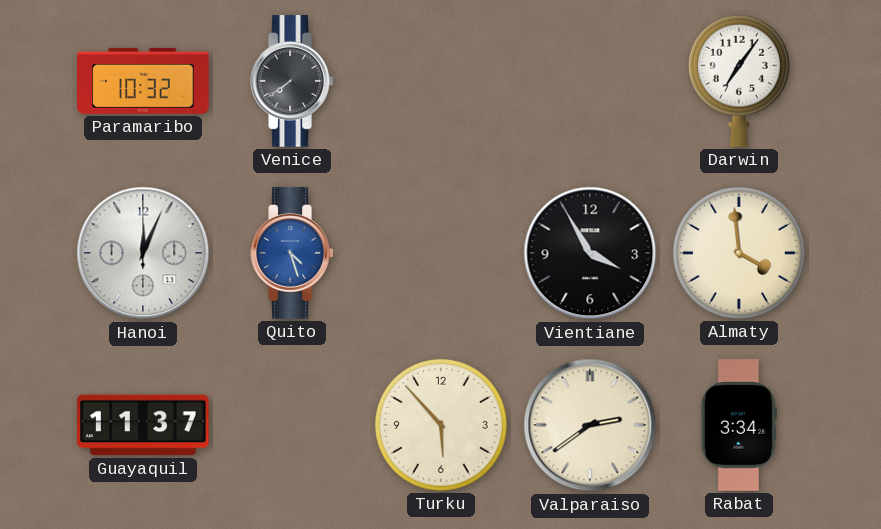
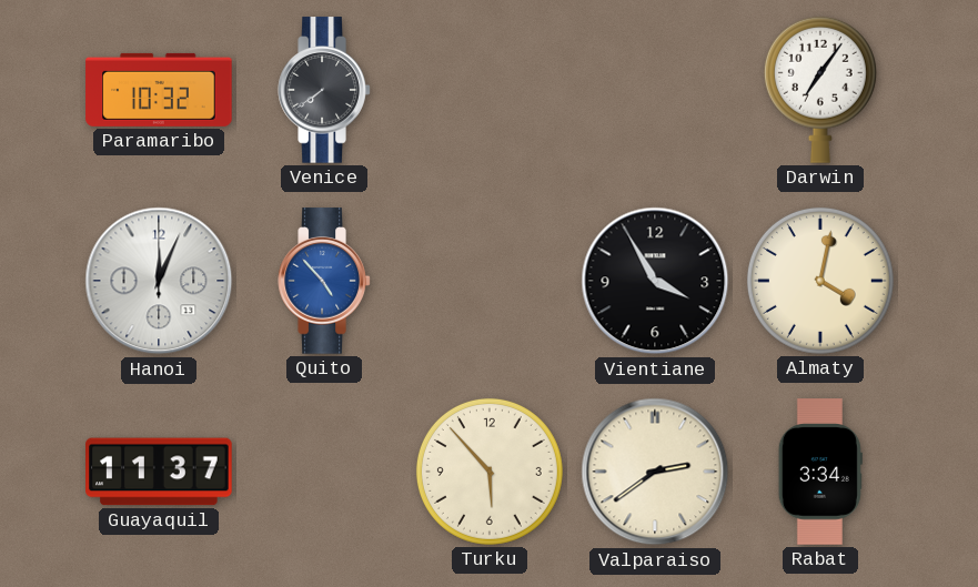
Quito: 4:27 -> 4:53
Almaty: 3:59 -> 4:02
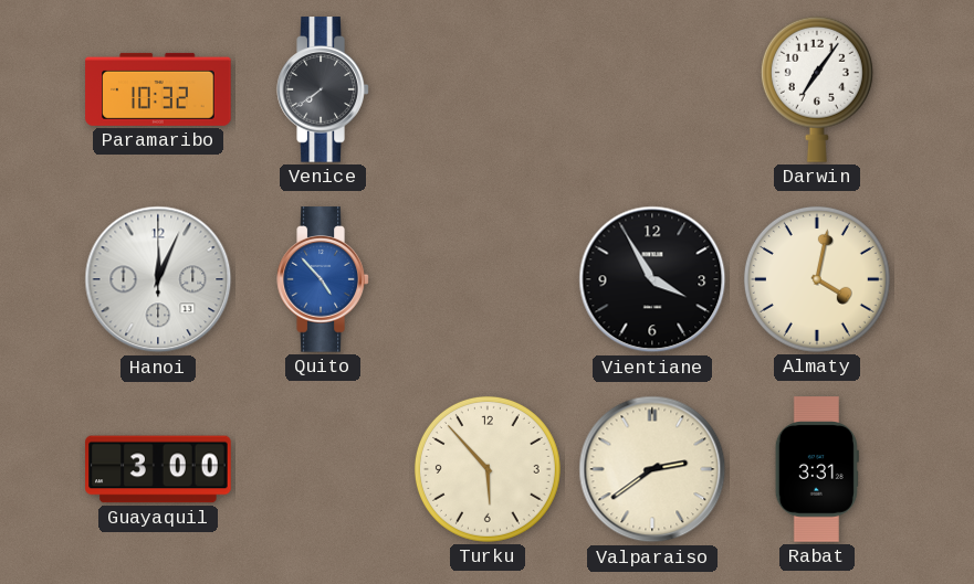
Guayaquil: 11:37 -> 3:00
Rabat: 3:34 -> 3:31
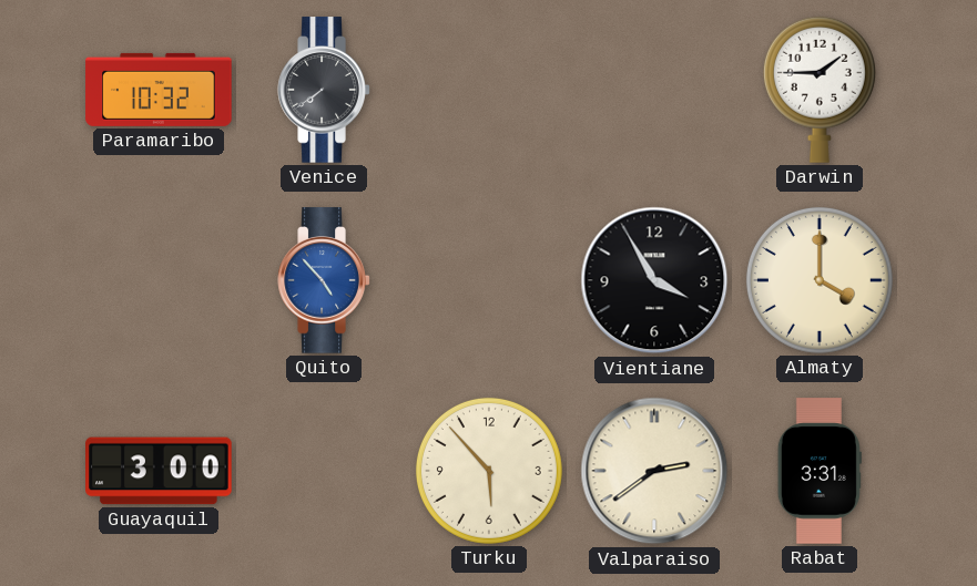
Darwin: 7:06 -> 1:45
Hanoi: 12:04 -> none
Almaty: 4:02 -> 4:00
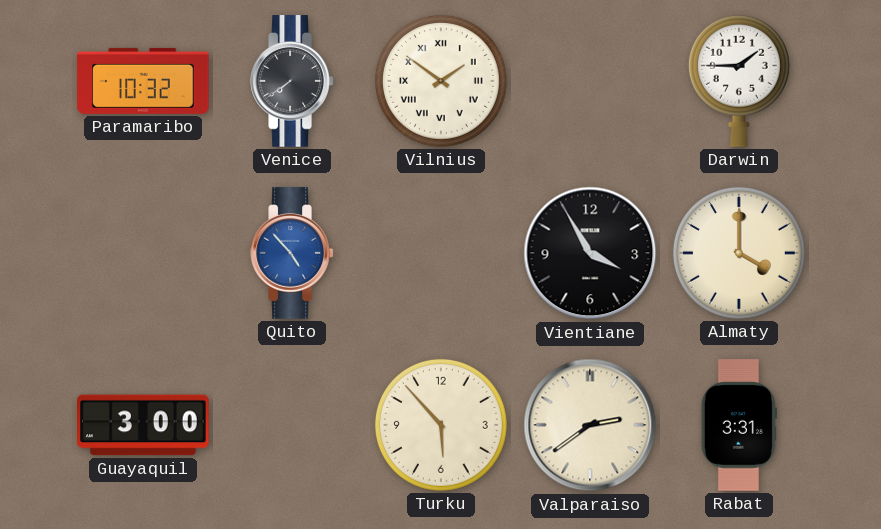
Vilnius: none -> 1:51
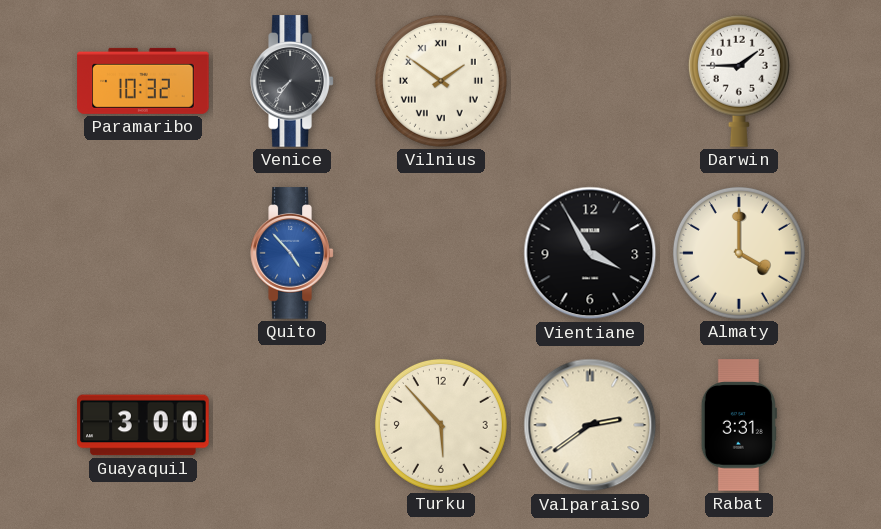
Venice: 7:39 -> 7:36
